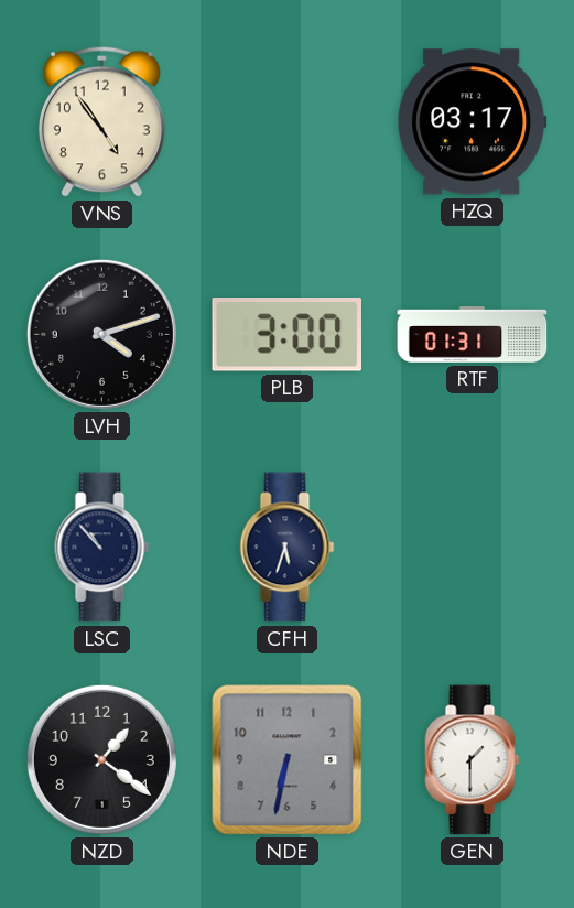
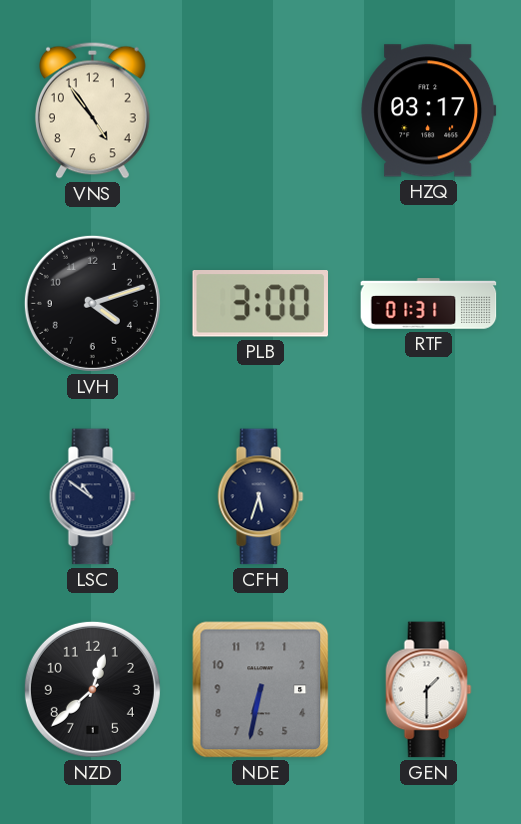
LSC: 10:53 -> 10:51
NZD: 1:21 -> 12:38
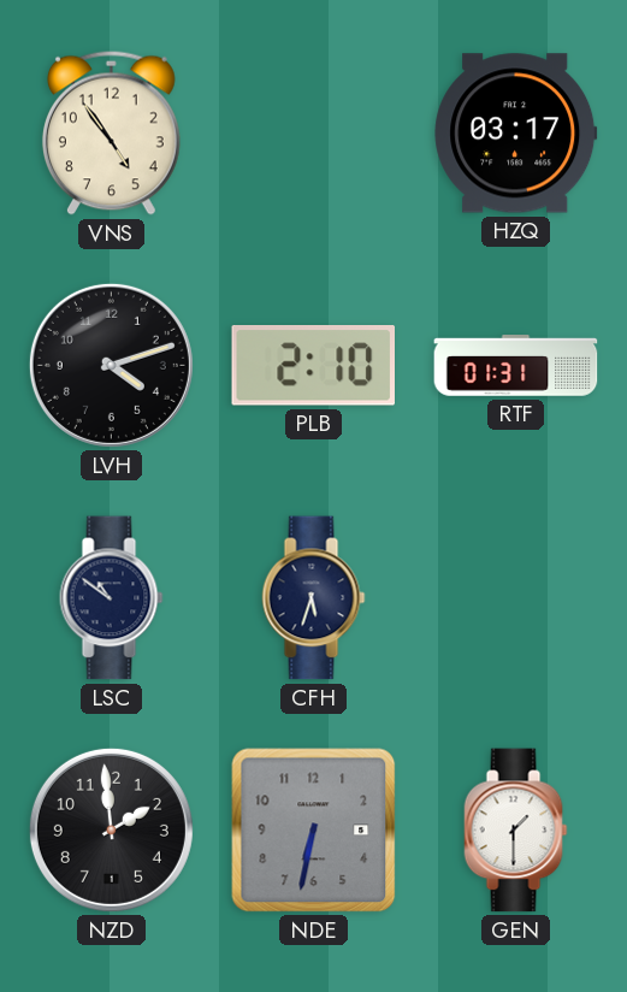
PLB: 3:00 -> 2:10
NZD: 12:38 -> 1:59
